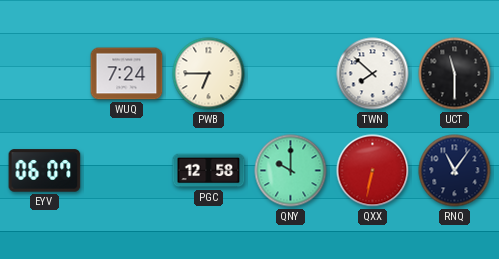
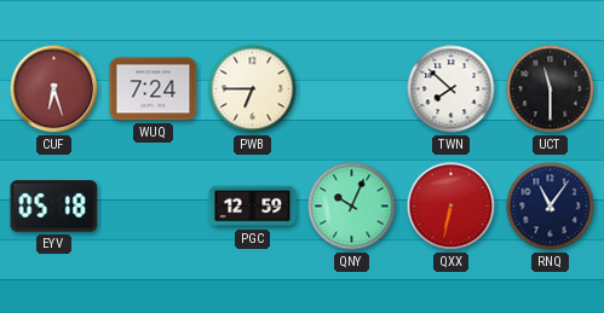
CUF: none -> 6:27
EYV: 06:07 -> 05:18
PGC: 12:58 -> 12:59
QNY: 10:00 -> 10:04
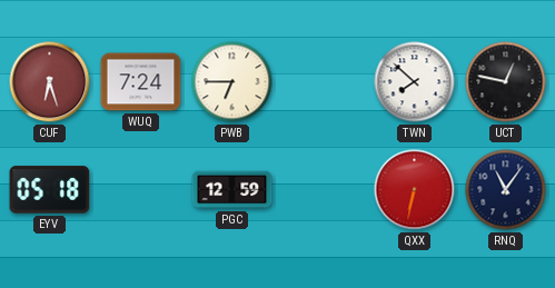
UCT: 11:30 -> 12:47
QNY: 10:04 -> none
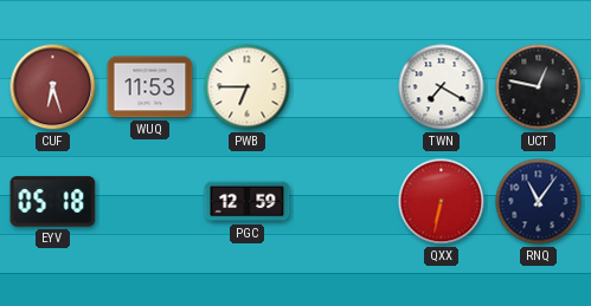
WUQ: 7:24 -> 11:53
TWN: 7:52 -> 7:20
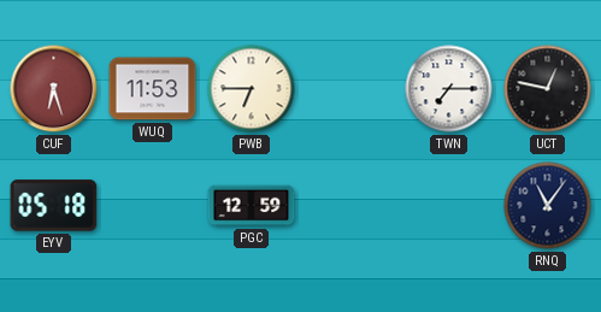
TWN: 7:20 -> 7:15
QXX: 6:32 -> none
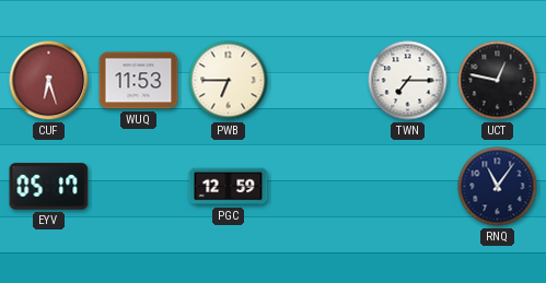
EYV: 05:18 -> 05:17
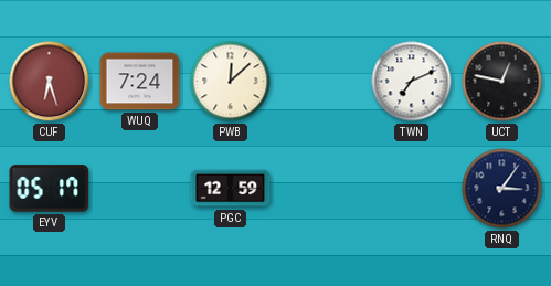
WUQ: 11:53 -> 7:24
PWB: 6:45 -> 12:08
TWN: 7:15 -> 7:11
RNQ: 11:06 -> 3:06
